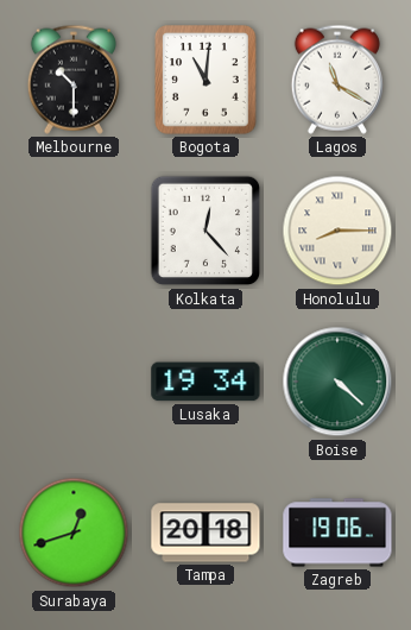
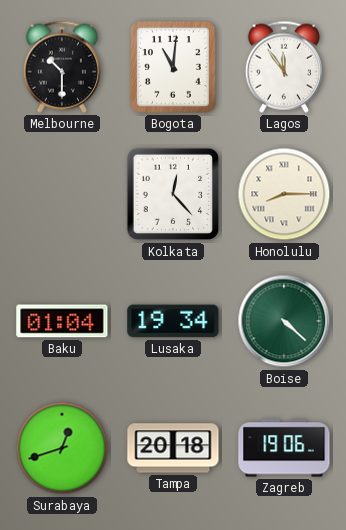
Lagos: 11:20 -> 11:54
Baku: none -> 01:04
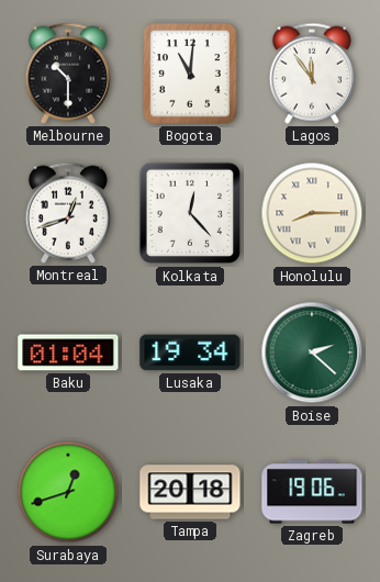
Montreal: none -> 12:42
Boise: 4:22 -> 2:22
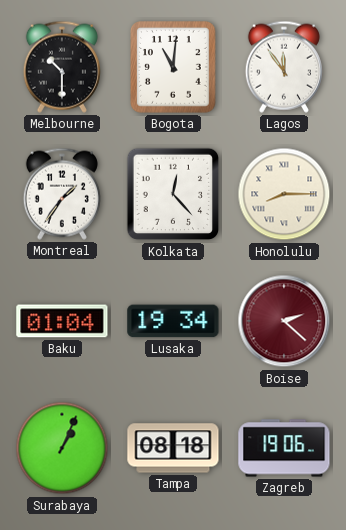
Montreal: 12:42 -> 1:36
Boise dial: green -> burgundy
Surabaya: 12:42 -> 1:04
Tampa: 20:18 -> 08:18
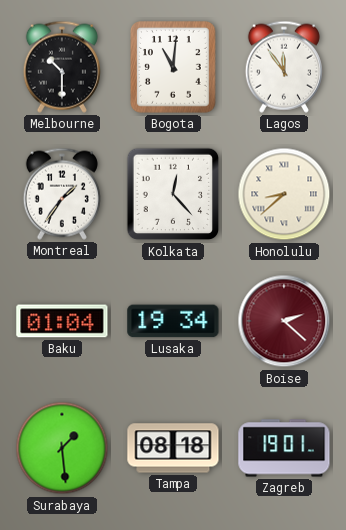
Honolulu: 8:15 -> 8:38
Surabaya: 1:04 -> 1:29
Zagreb: 19:06 -> 19:01
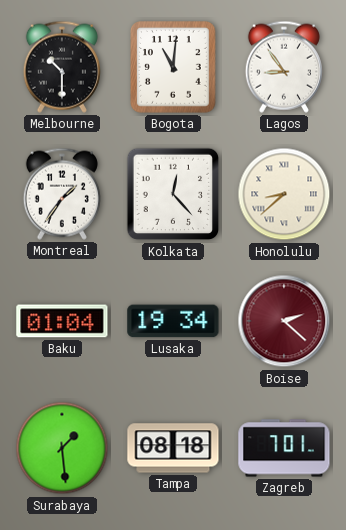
Lagos: 11:54 -> 8:54
Zagreb: 19:01 -> 7:01
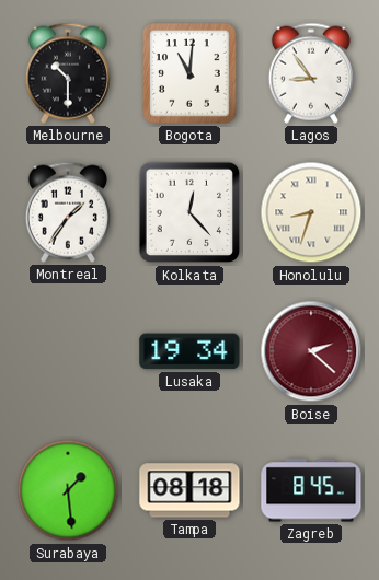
Honolulu: 8:38 -> 8:33
Baku: 01:04 -> none
Zagreb: 7:01 -> 8:45
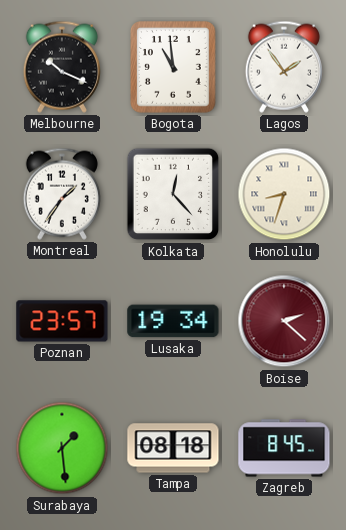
Melbourne: 10:30 -> 10:19
Bogota: 11:01 -> 10:59
Lagos: 8:54 -> 1:54
Poznan: none -> 23:57
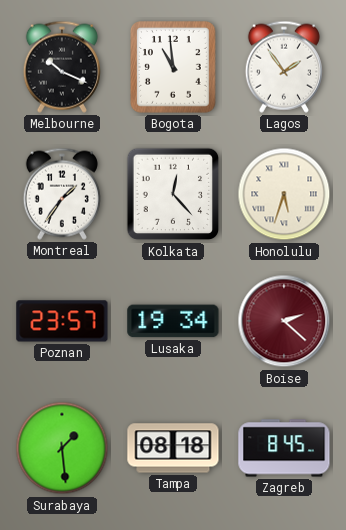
Honolulu: 8:33 -> 5:33
